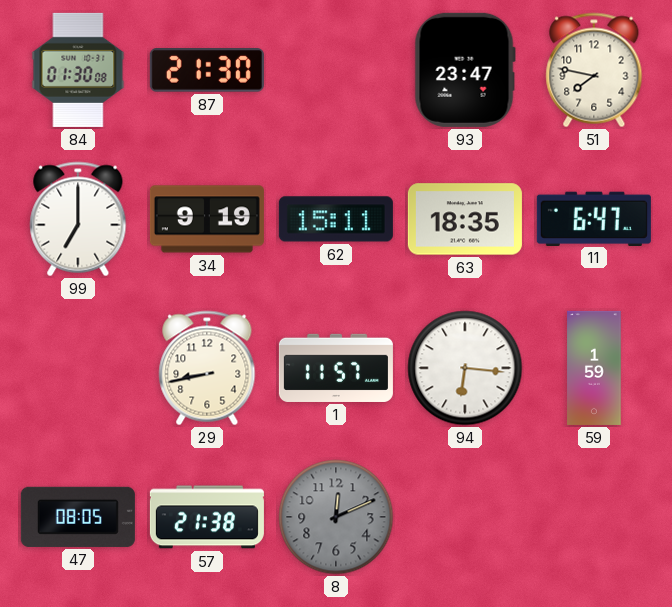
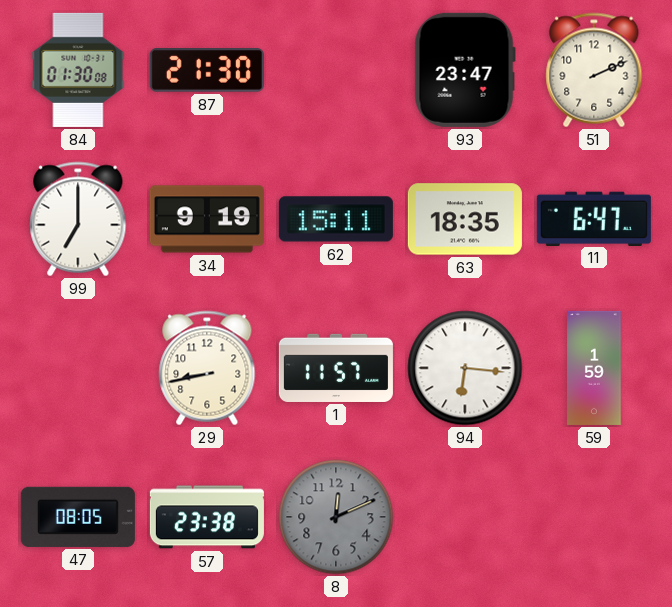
51: 7:47 -> 2:11
57: 21:38 -> 23:38
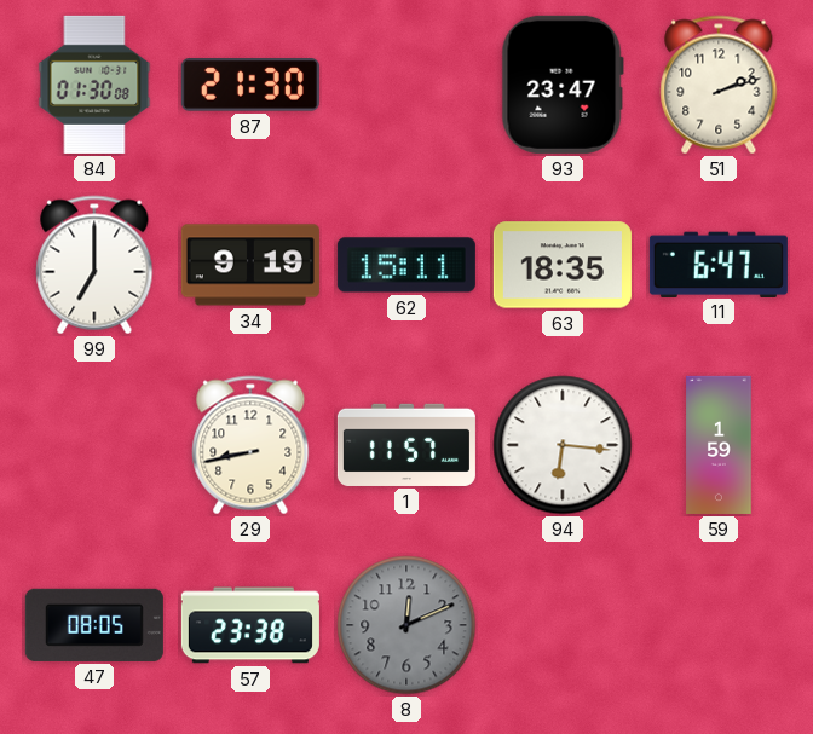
51: 2:11 -> 2:12
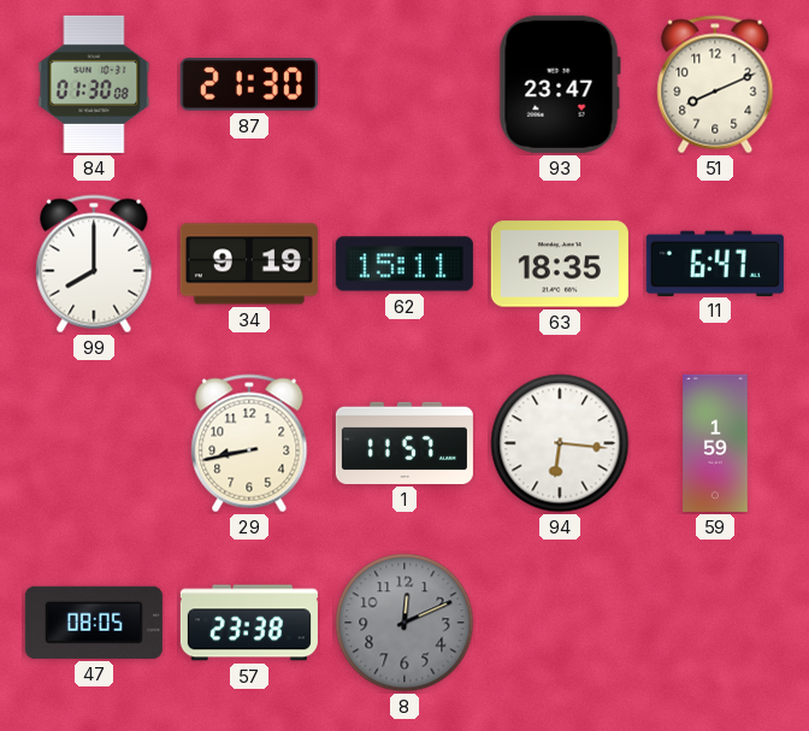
51: 2:12 -> 8:11
99: 7:00 -> 8:00
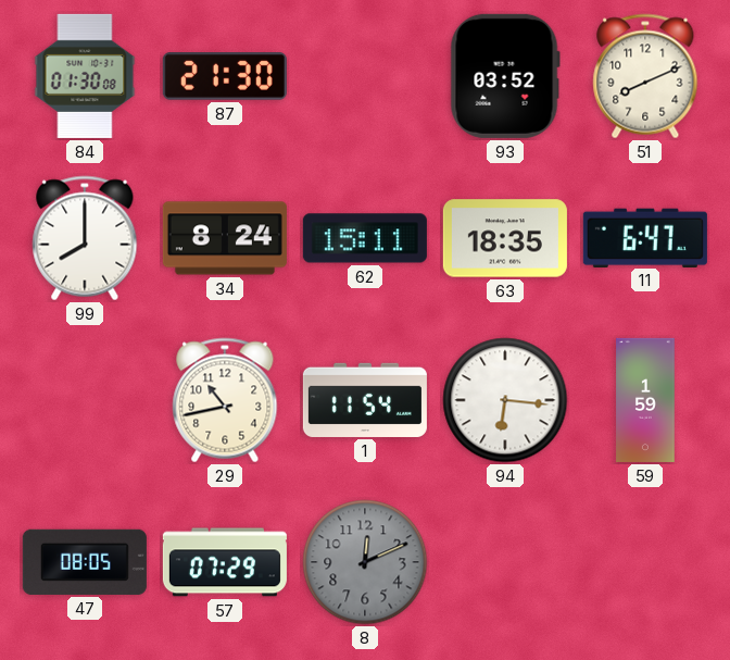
93: 23:47 -> 03:52
34: 9:19 -> 8:24
29: 8:43 -> 10:43
1: 11:57 -> 11:54
57: 23:38 -> 07:29
